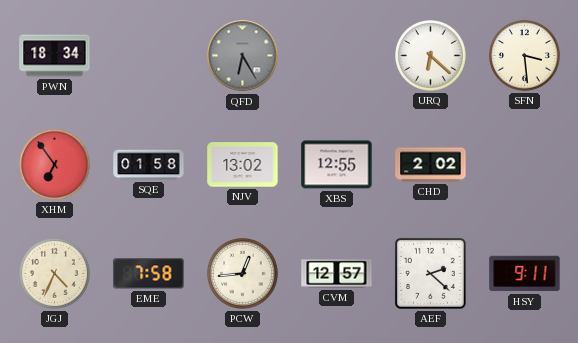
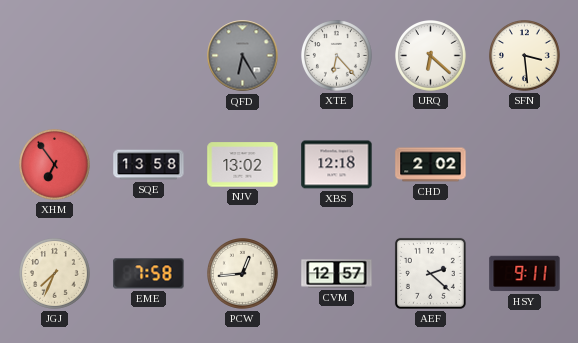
PWN: 18:34 -> none
XTE: none -> 6:23
SQE: 01:58 -> 13:58
XBS: 12:55 -> 12:18
JGJ: 4:34 -> 7:34
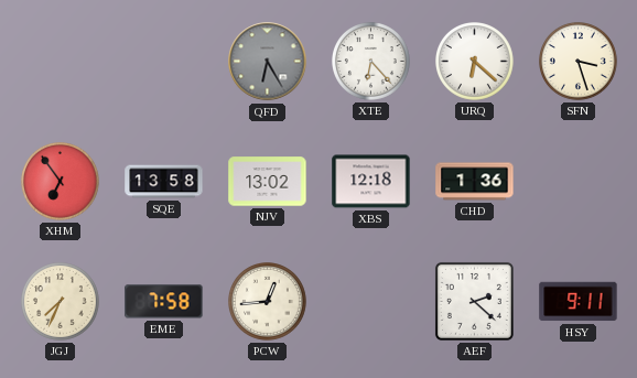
SFN: 3:29 -> 3:27
CHD: 2:02 -> 1:36
CVM: 12:57 -> none
